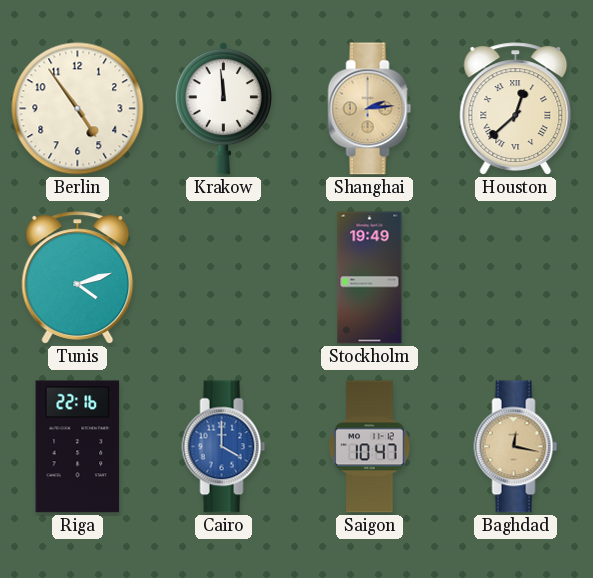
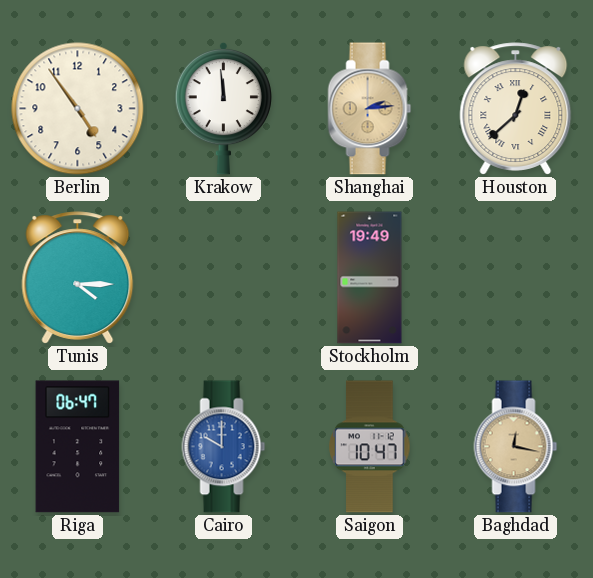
Tunis: 4:12 -> 4:15
Riga: 22:16 -> 06:47
Cairo: 4:00 -> 10:00
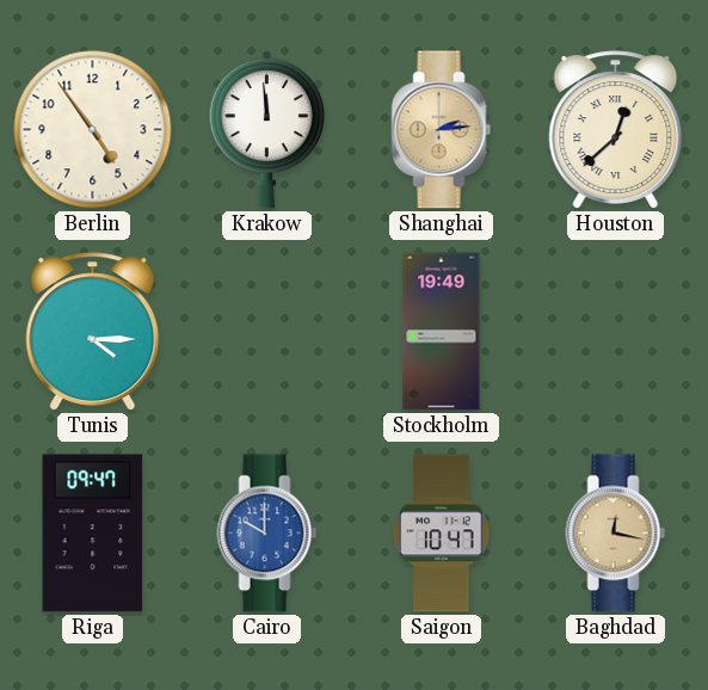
Riga: 06:47 -> 09:47
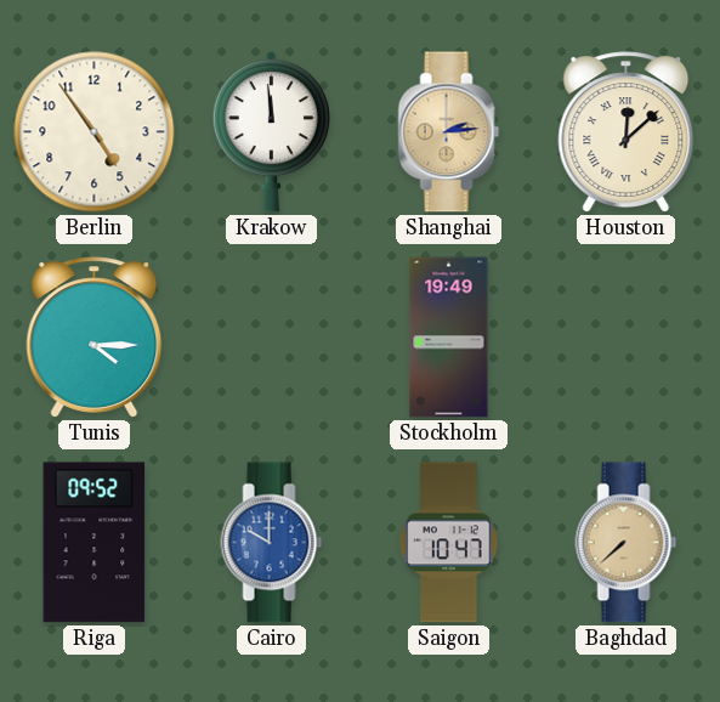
Houston: 12:38 -> 12:08
Riga: 09:47 -> 09:52
Baghdad: 12:17 -> 7:38
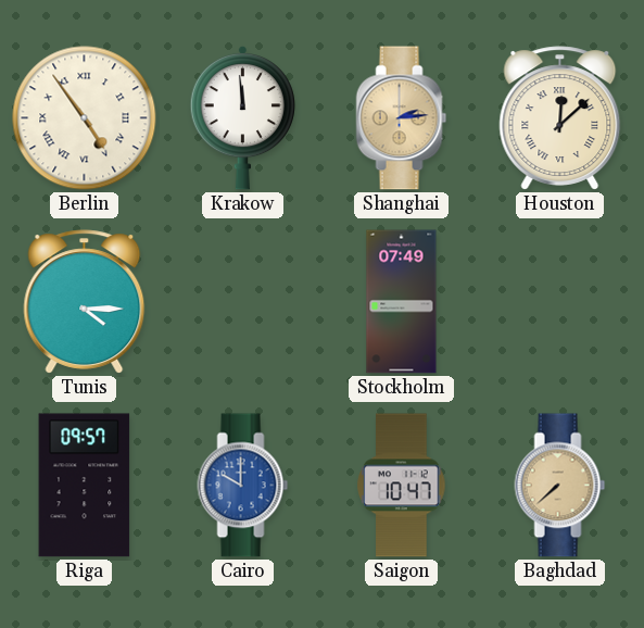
Berlin numerals: Arabic -> Roman
Stockholm: 19:49 -> 07:49
Riga: 09:52 -> 09:57
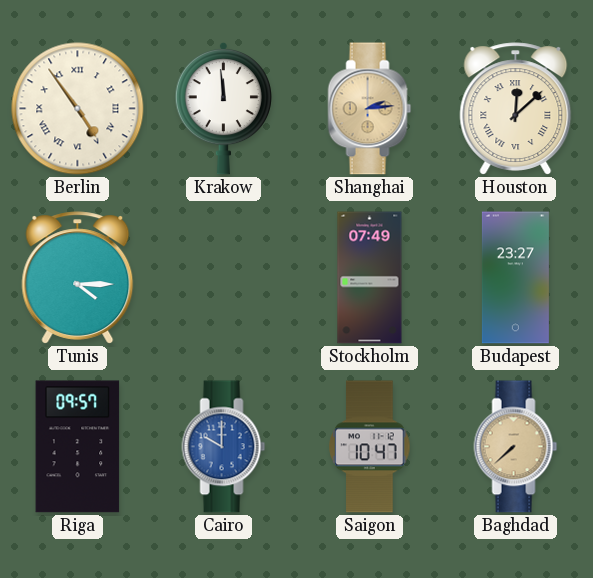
Budapest: none -> 23:27
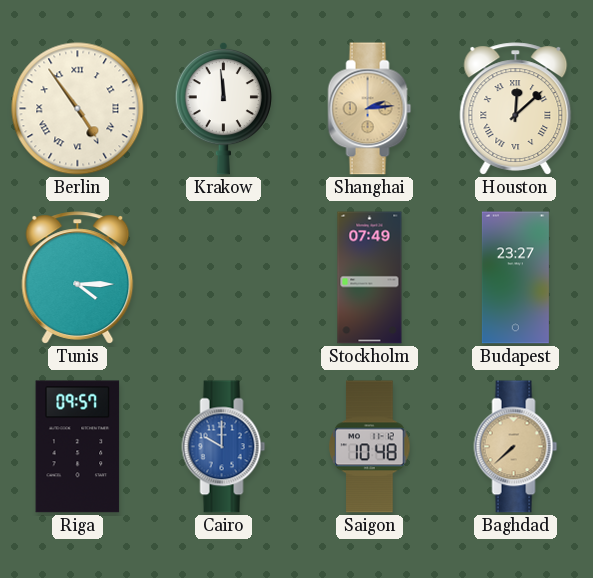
Saigon: 10:47 -> 10:48
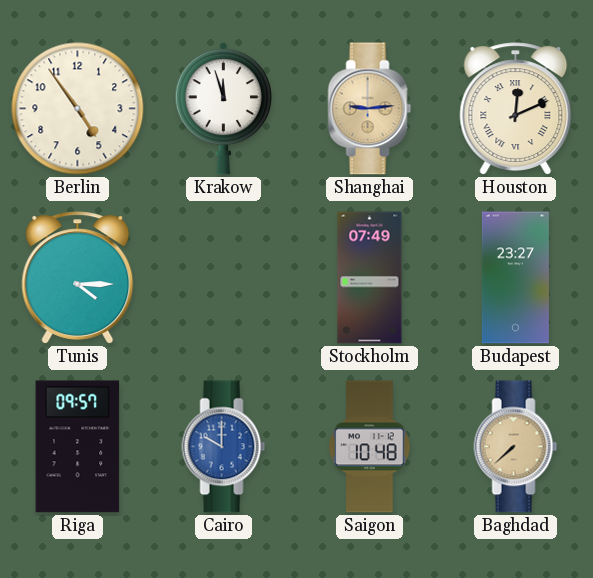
Berlin numerals: Roman -> Arabic
Krakow: 11:59 -> 11:57
Shanghai: 2:14 -> 9:14
Houston: 12:08 -> 12:11
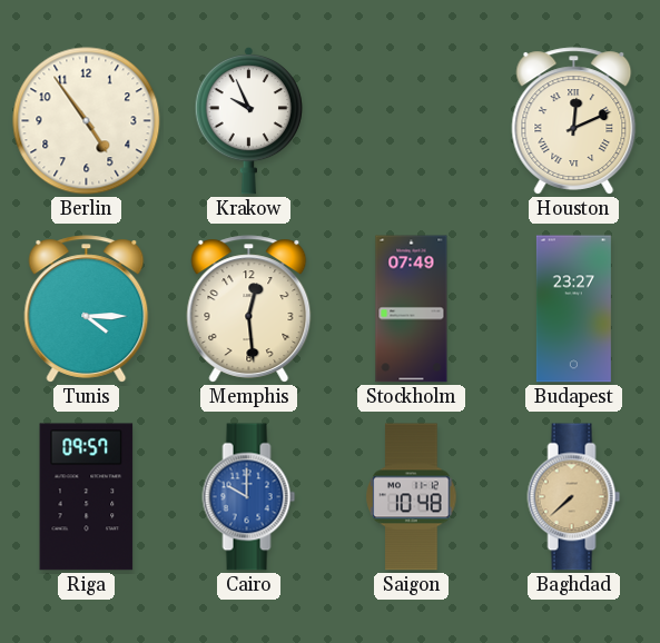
Krakow: 11:57 -> 9:56
Shanghai: 9:14 -> none
Memphis: none -> 12:29
